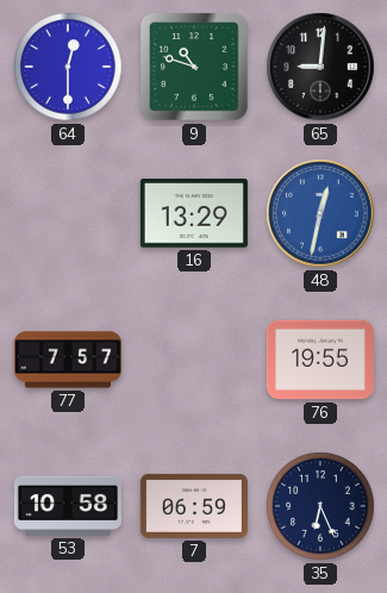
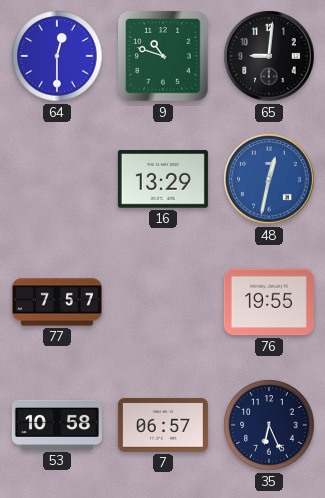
7: 06:59 -> 06:57
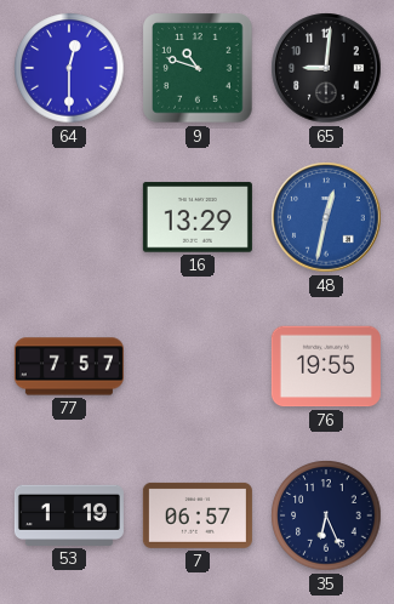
53: 10:58 -> 1:19
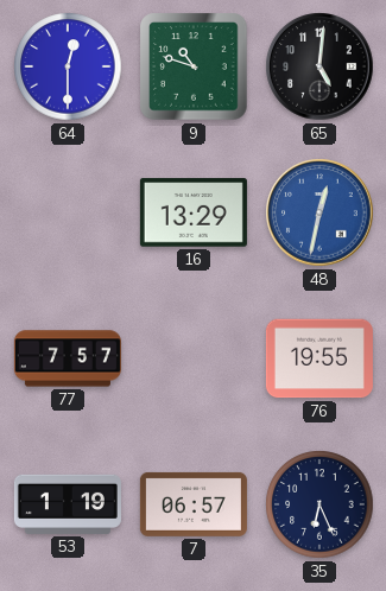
65: 9:01 -> 5:01
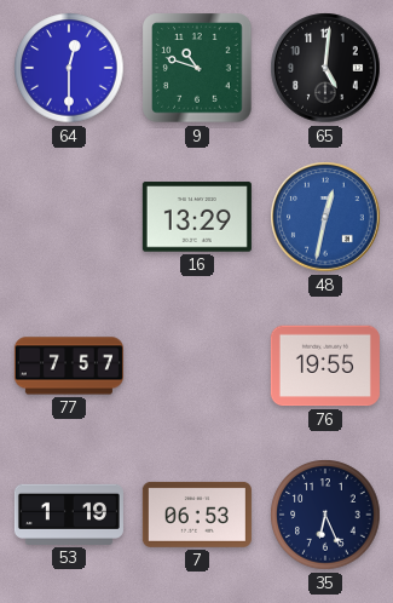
7: 06:57 -> 06:53
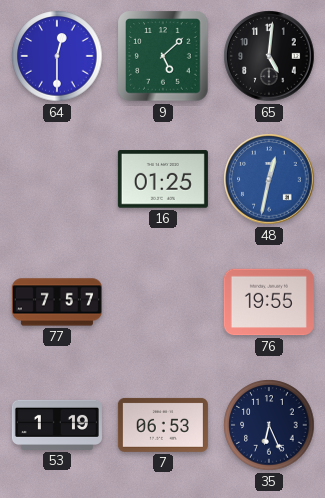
9: 10:48 -> 5:08
16: 13:29 -> 01:25
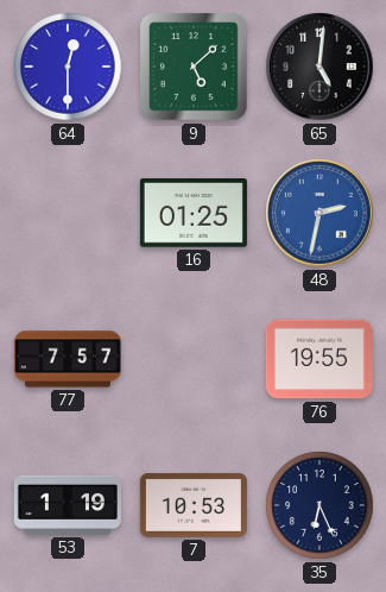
48: 12:32 -> 2:32
7: 06:53 -> 10:53
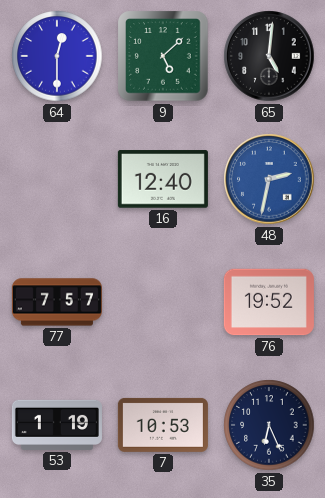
16: 01:25 -> 12:40
76: 19:55 -> 19:52
